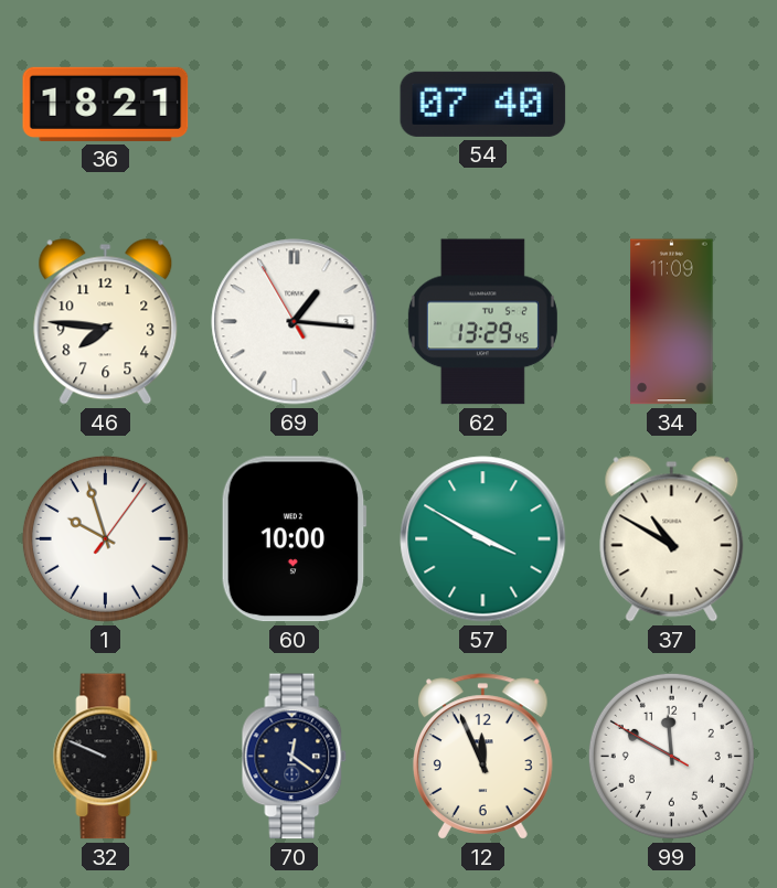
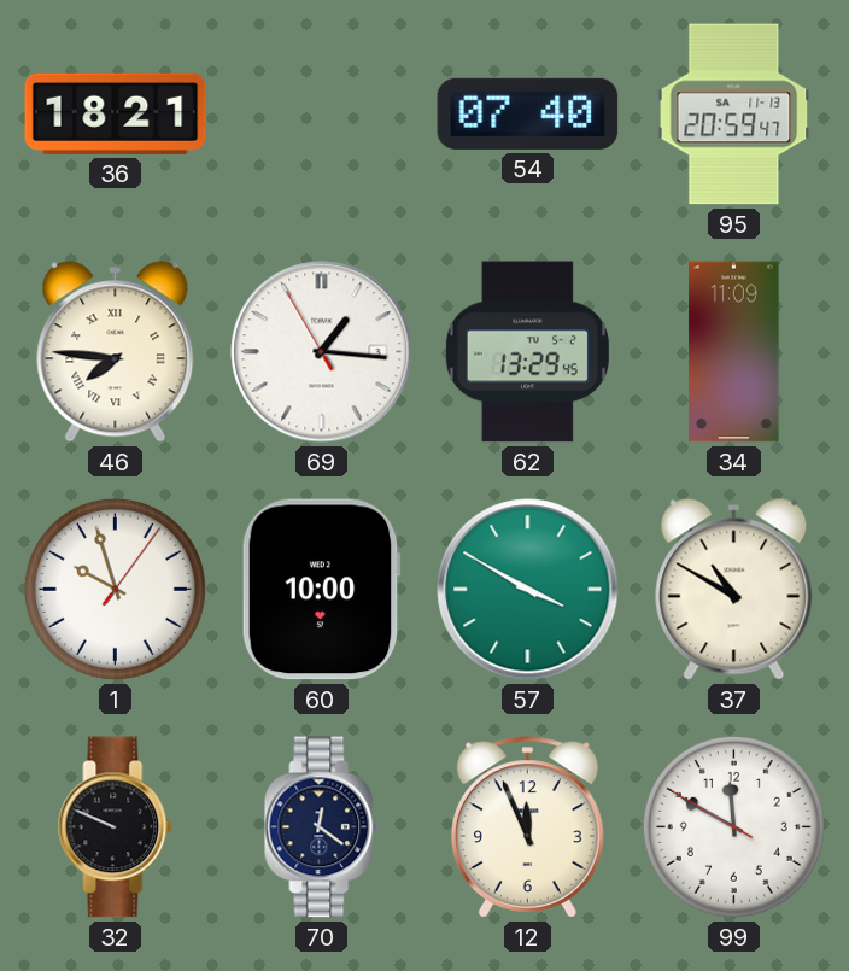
95: none -> 20:59
46 numerals: Arabic -> Roman
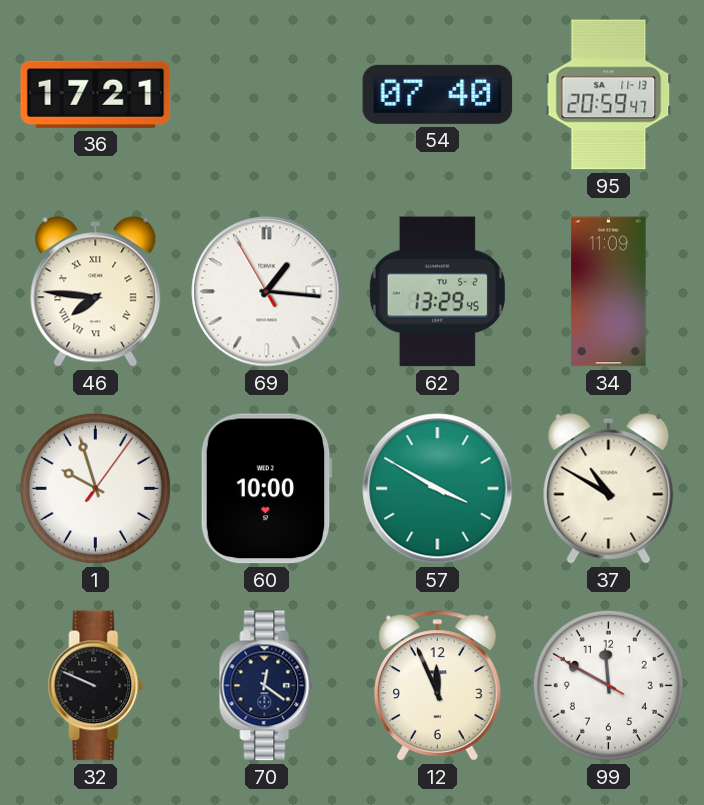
36: 18:21 -> 17:21
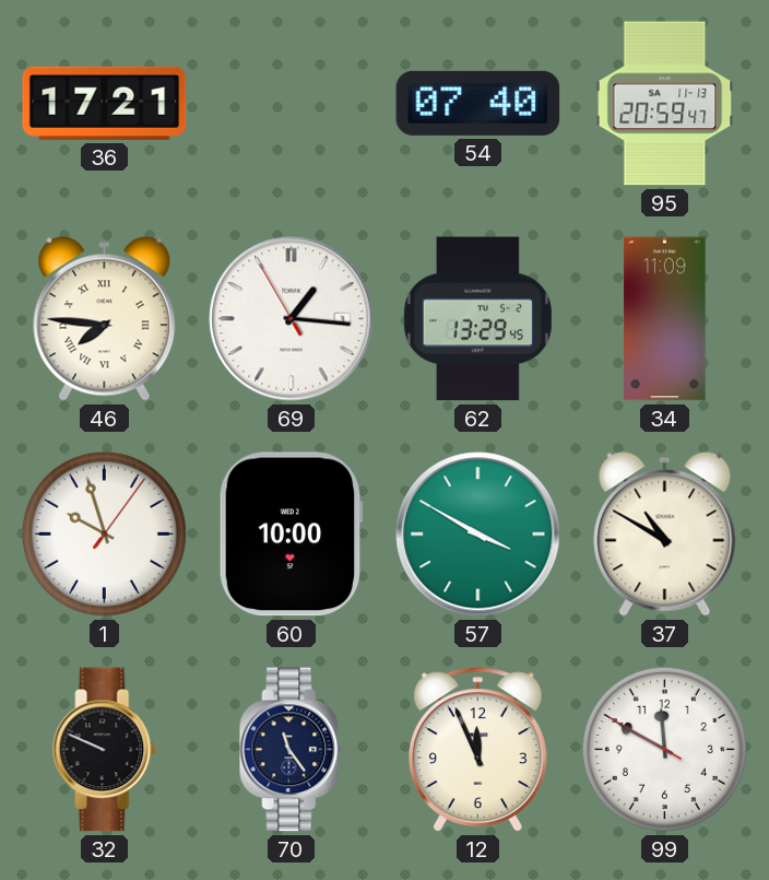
70: 12:21 -> 11:24
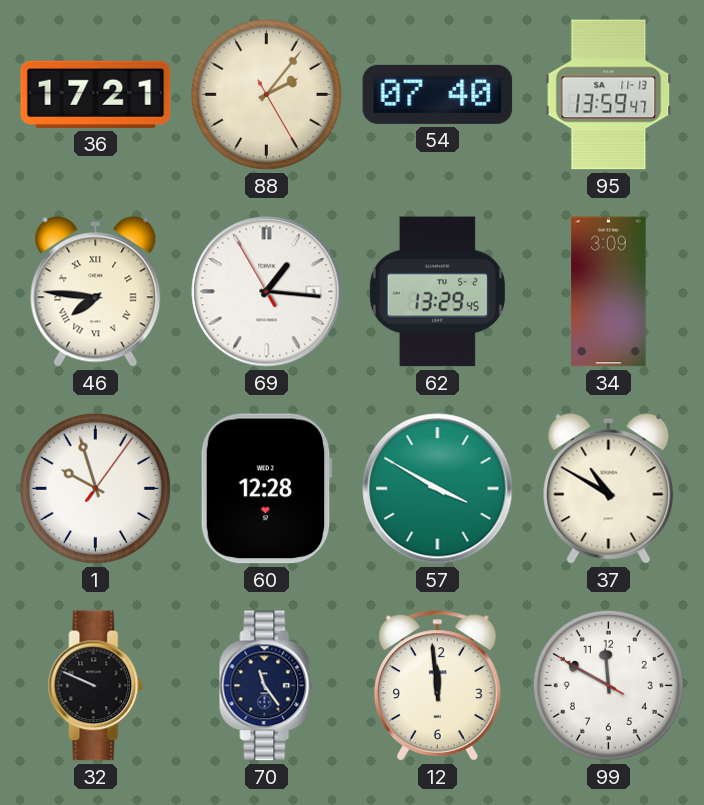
88: none -> 2:06
95: 20:59 -> 13:59
34: 11:09 -> 3:09
60: 10:00 -> 12:28
12: 11:56 -> 11:59
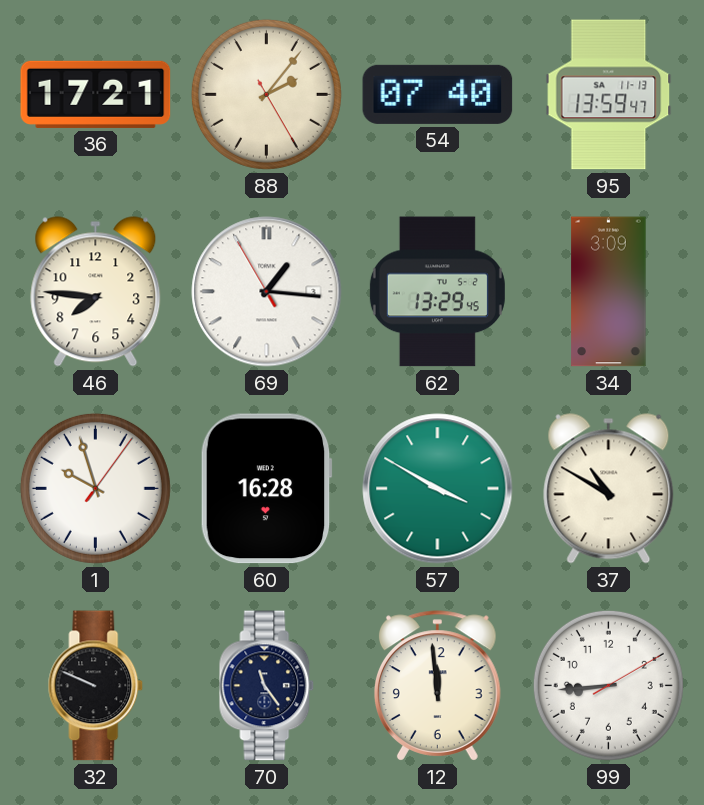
46 numerals: Roman -> Arabic
60: 12:28 -> 16:28
99: 11:49 -> 8:44
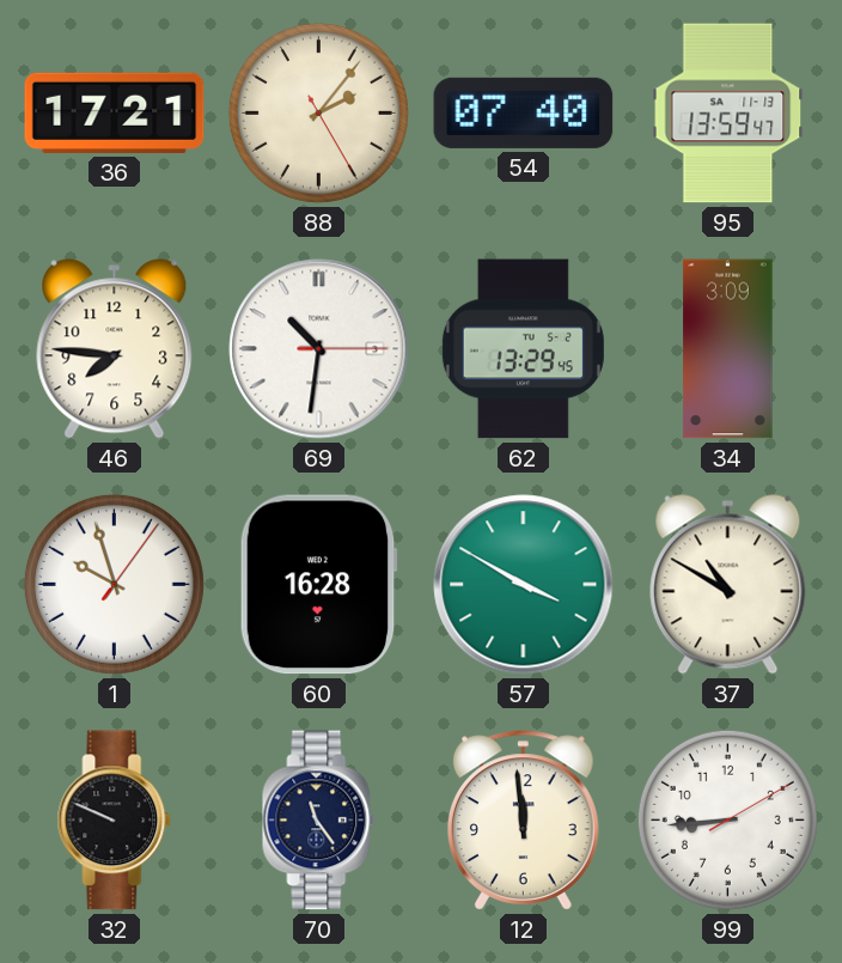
69: 1:15 -> 10:31
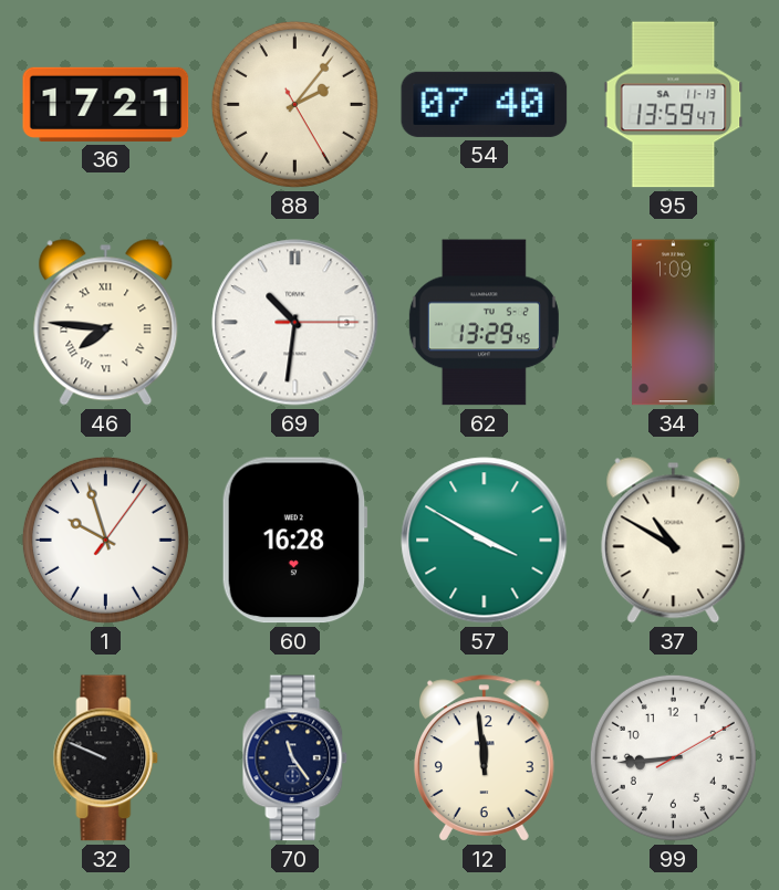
46 numerals: Arabic -> Roman
34: 3:09 -> 1:09
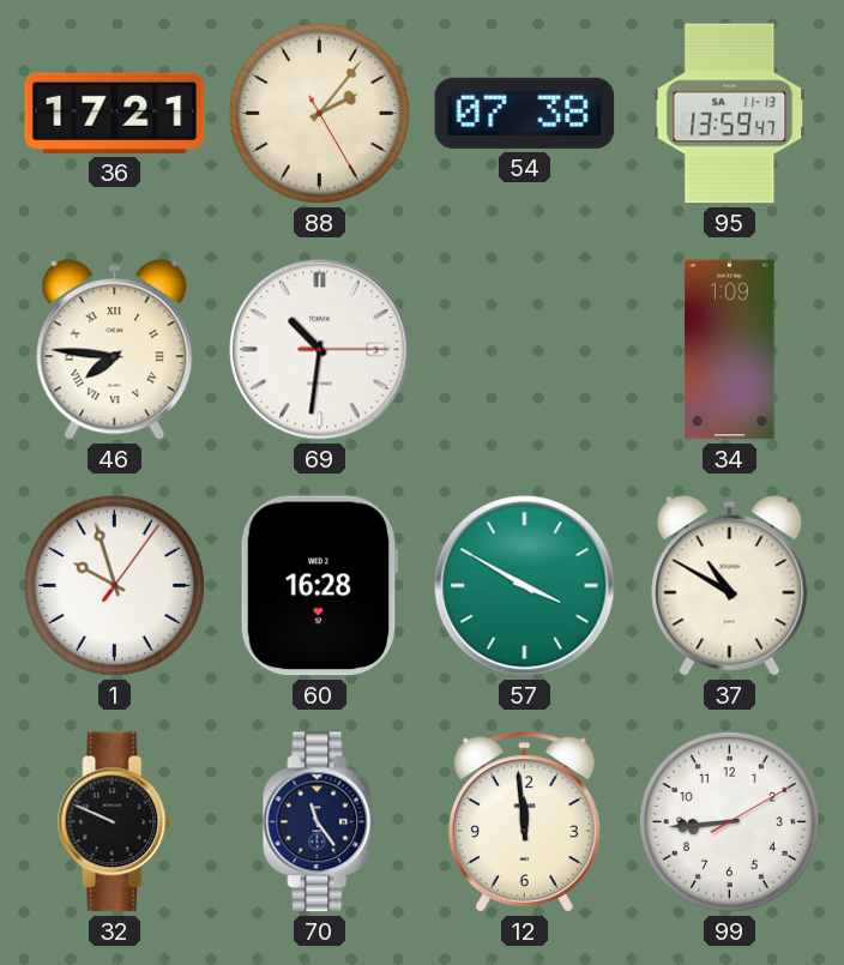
54: 07:40 -> 07:38
62: 13:29 -> none
